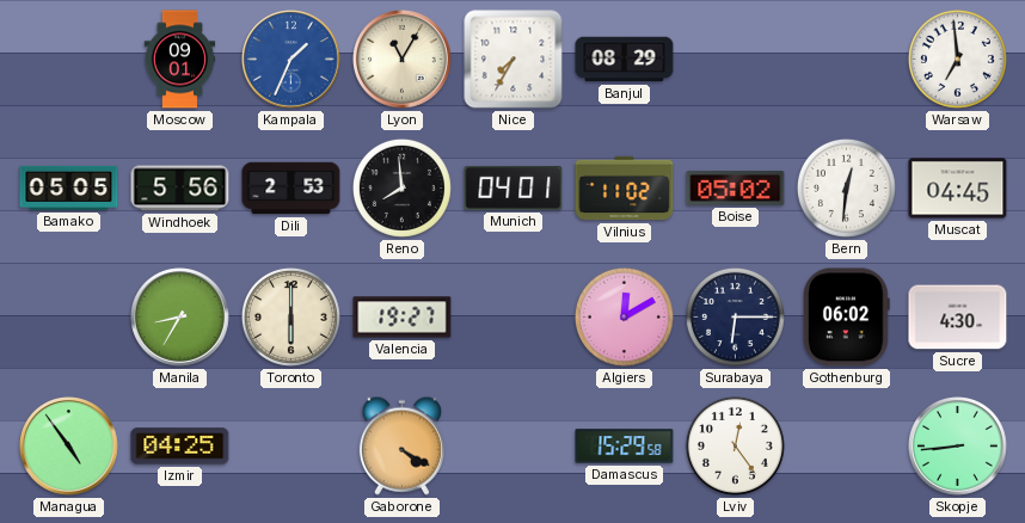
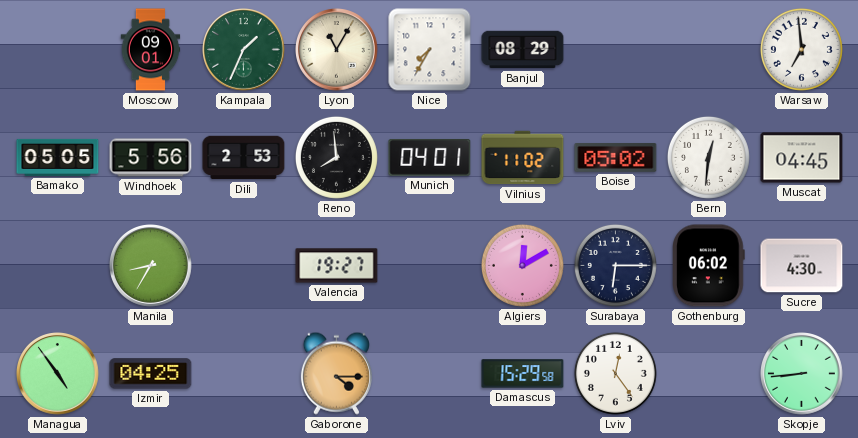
Kampala dial: blue -> green
Toronto: 6:00 -> none
Gaborone: 4:20 -> 4:15
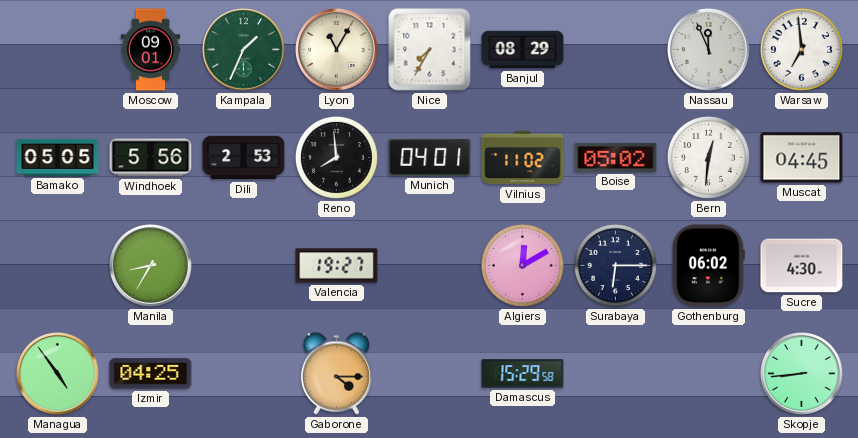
Nassau: none -> 11:56
Lviv: 12:24 -> none
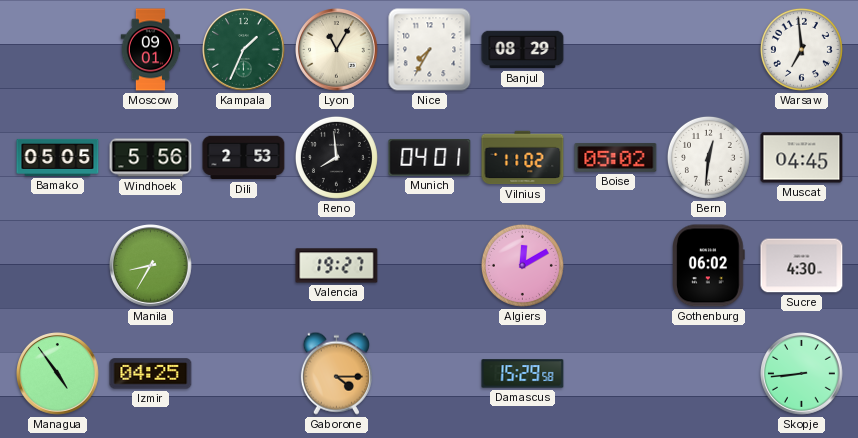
Nassau: 11:56 -> none
Surabaya: 6:15 -> none
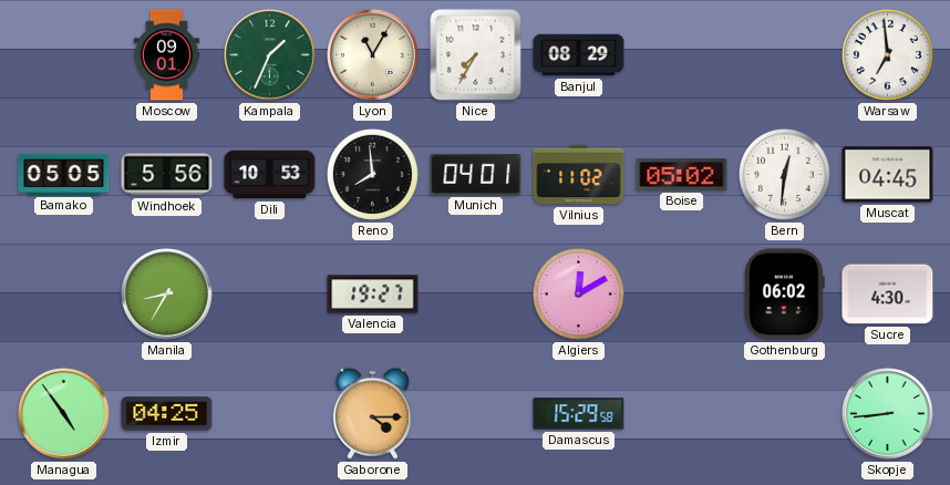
Dili: 2:53 -> 10:53
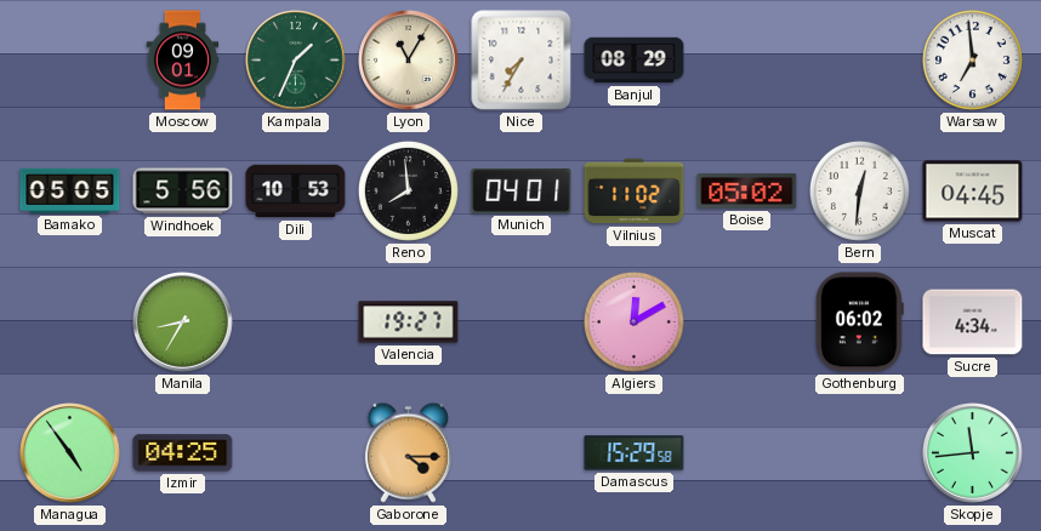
Sucre: 4:30 -> 4:34
Skopje: 8:44 -> 11:44
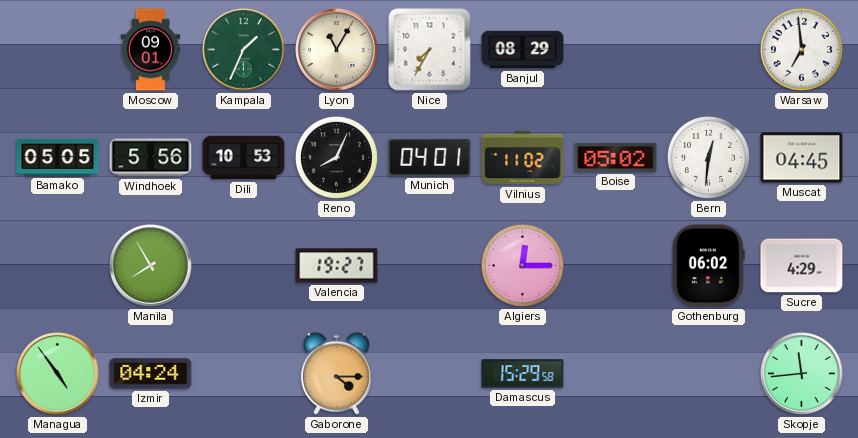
Reno: 7:59 -> 8:04
Manila: 8:35 -> 7:55
Algiers: 12:10 -> 12:15
Sucre: 4:34 -> 4:29
Izmir: 04:25 -> 04:24
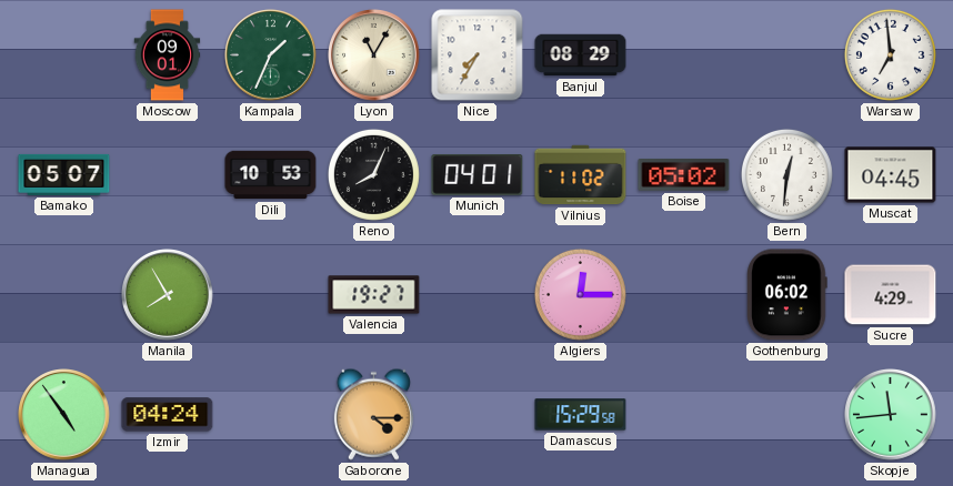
Bamako: 05:05 -> 05:07
Windhoek: 5:56 -> none
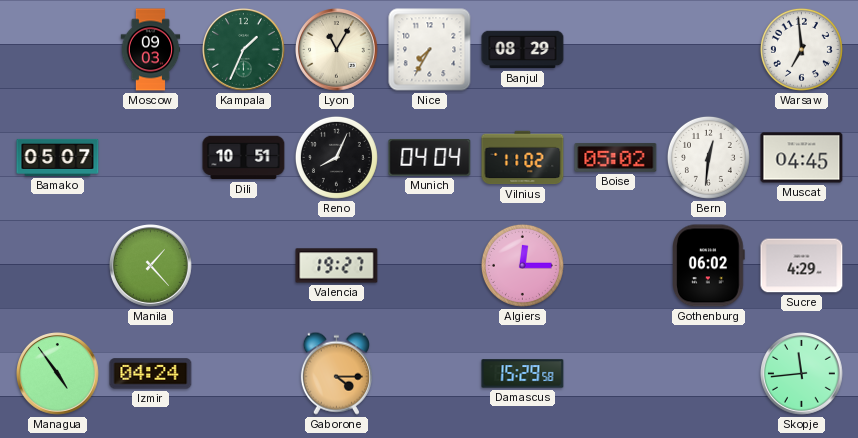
Moscow: 09:01 -> 09:03
Dili: 10:53 -> 10:51
Munich: 04:01 -> 04:04
Manila: 7:55 -> 1:23
